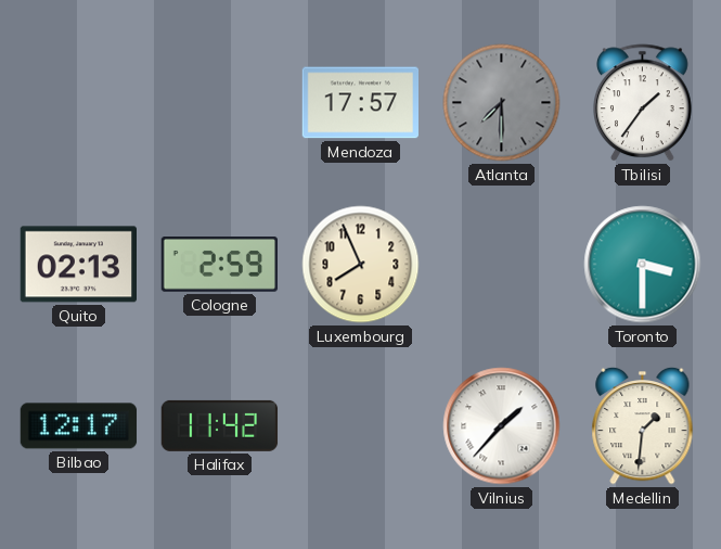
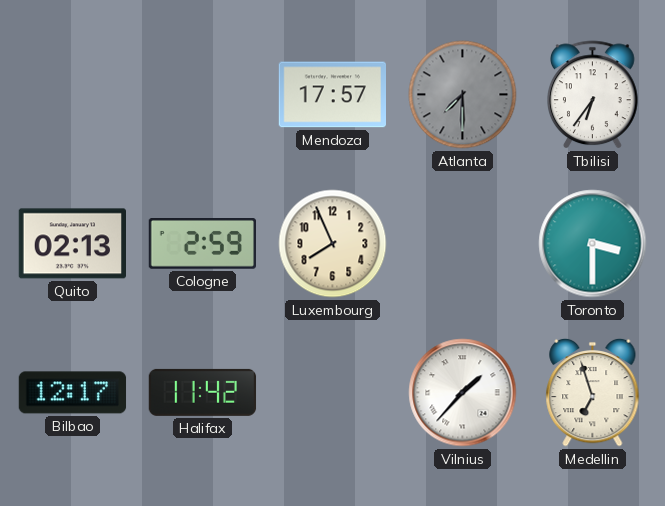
Tbilisi: 1:36 -> 6:36
Medellin: 1:31 -> 6:57
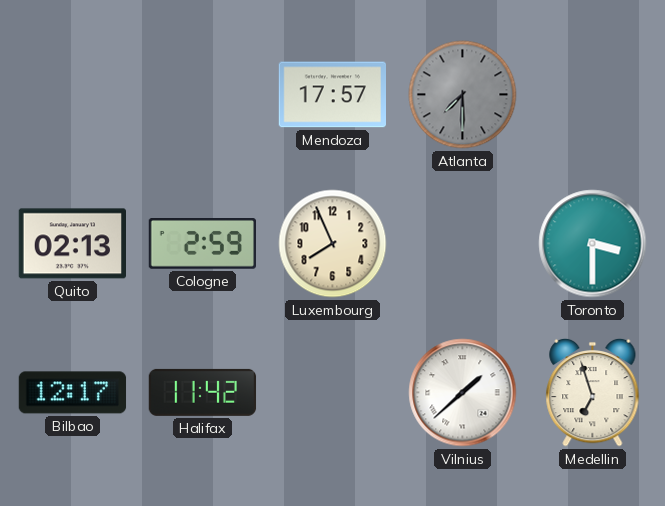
Tbilisi: 6:36 -> none
Vilnius: 1:37 -> 1:38
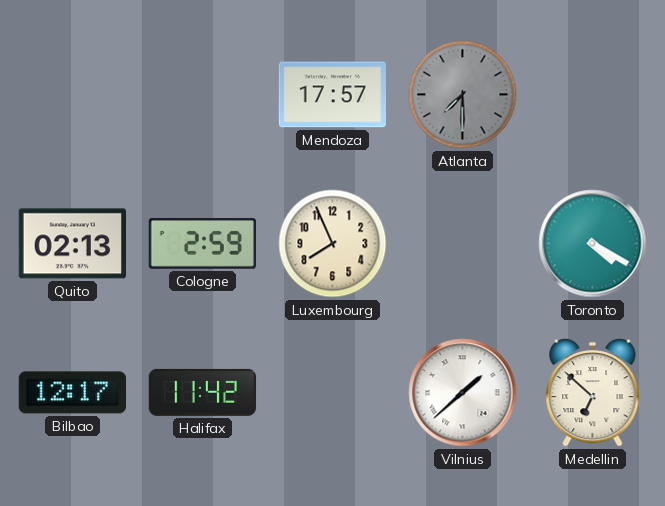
Toronto: 3:30 -> 4:20
Medellin: 6:57 -> 6:52
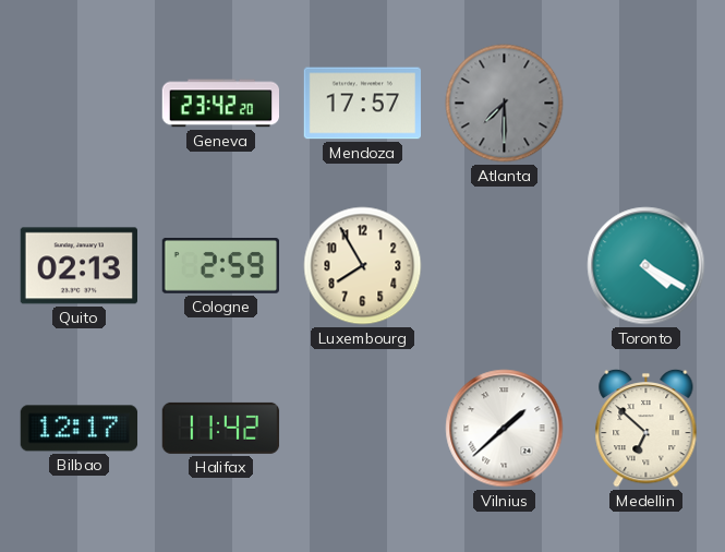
Geneva: none -> 23:42
Luxembourg: 7:56 -> 7:55
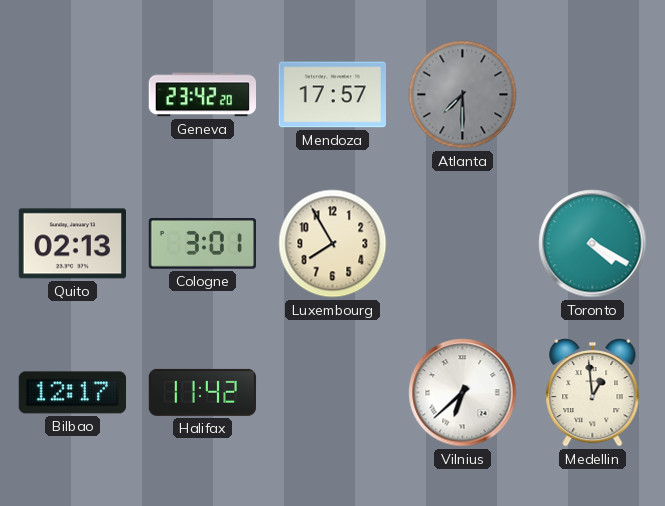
Cologne: 2:59 -> 3:01
Vilnius: 1:38 -> 6:38
Medellin: 6:52 -> 12:59
